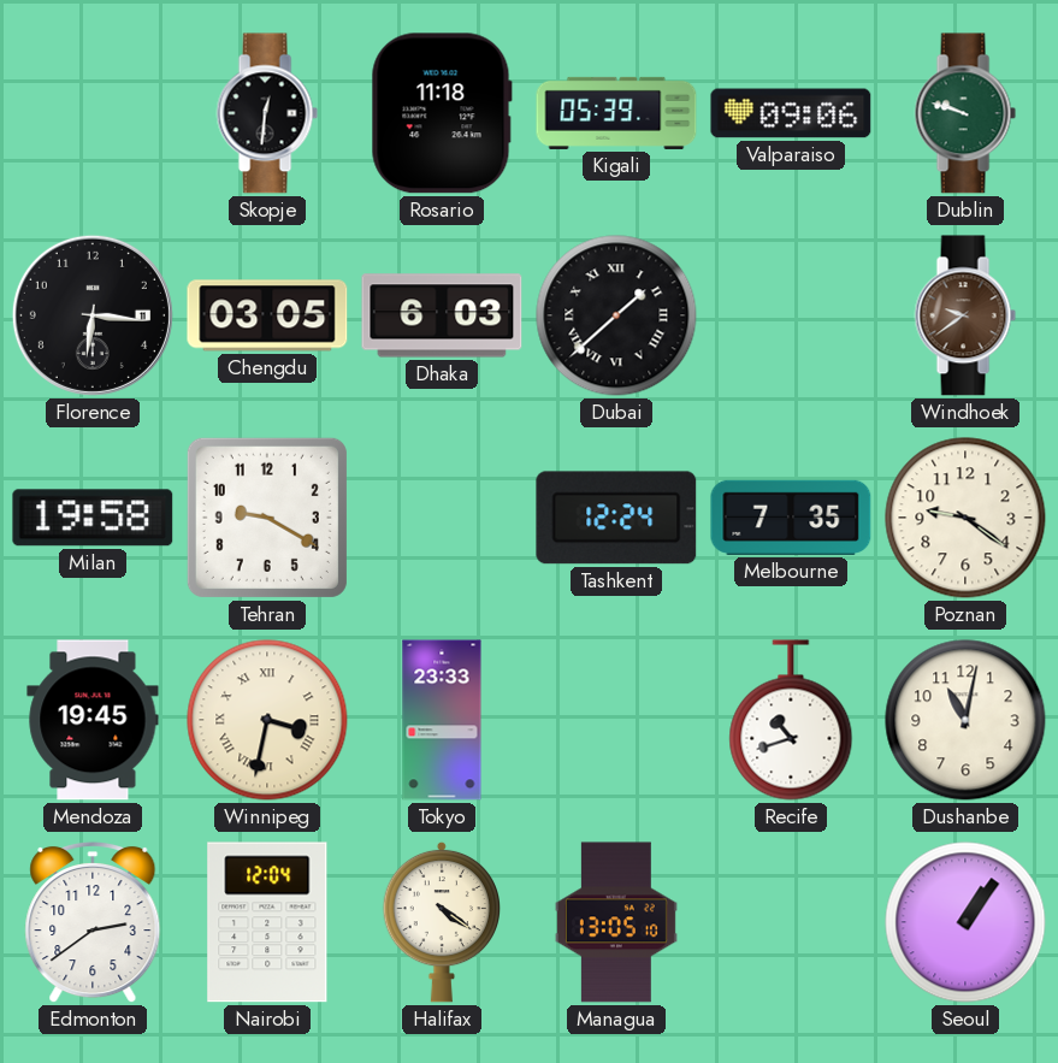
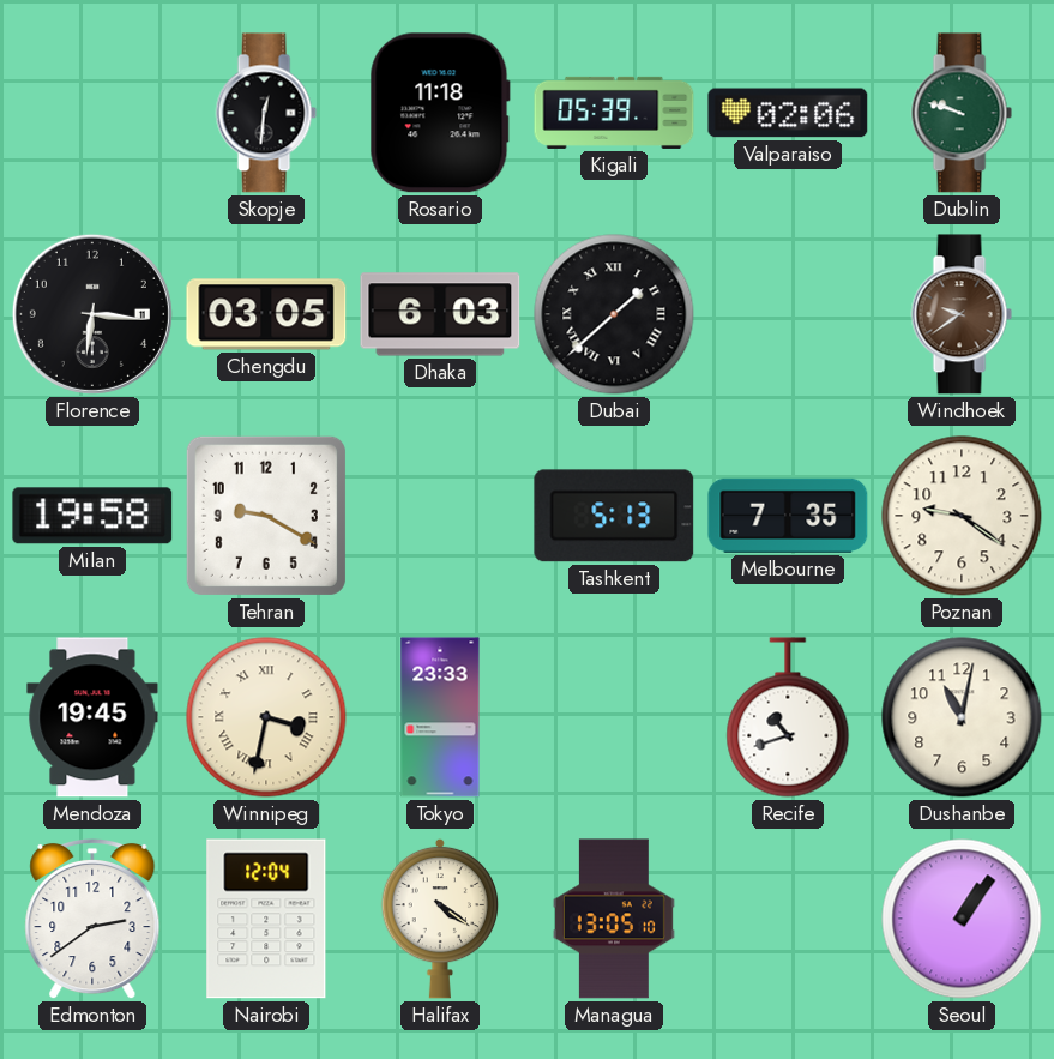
Valparaiso: 09:06 -> 02:06
Tashkent: 12:24 -> 5:13
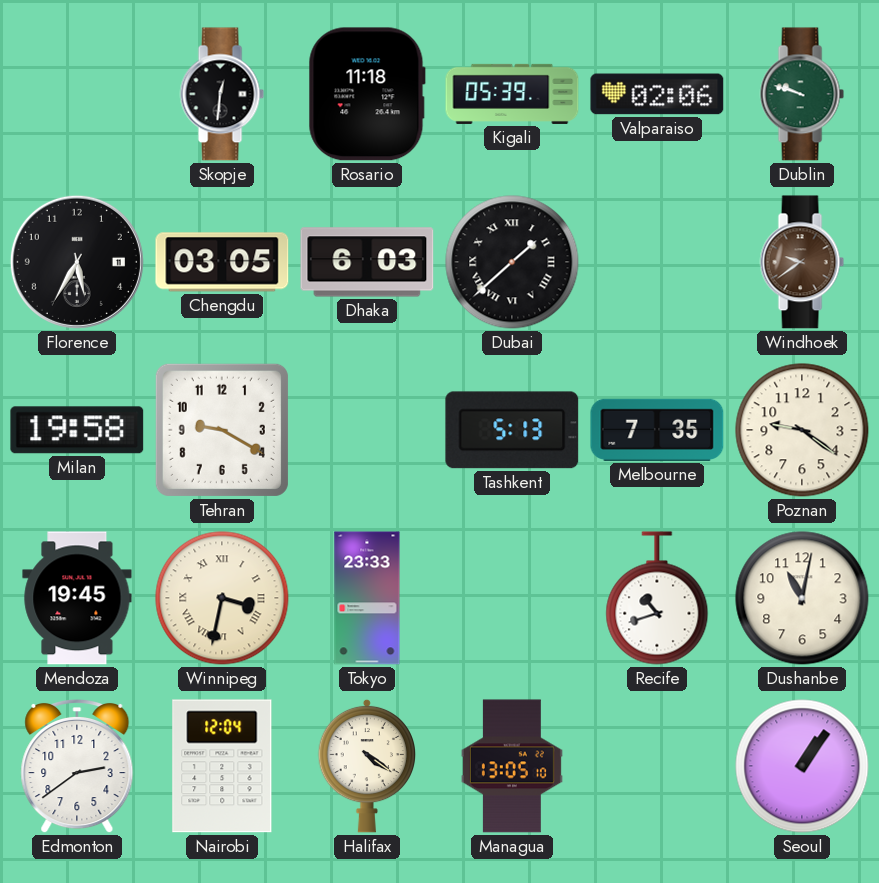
Florence: 6:16 -> 5:35
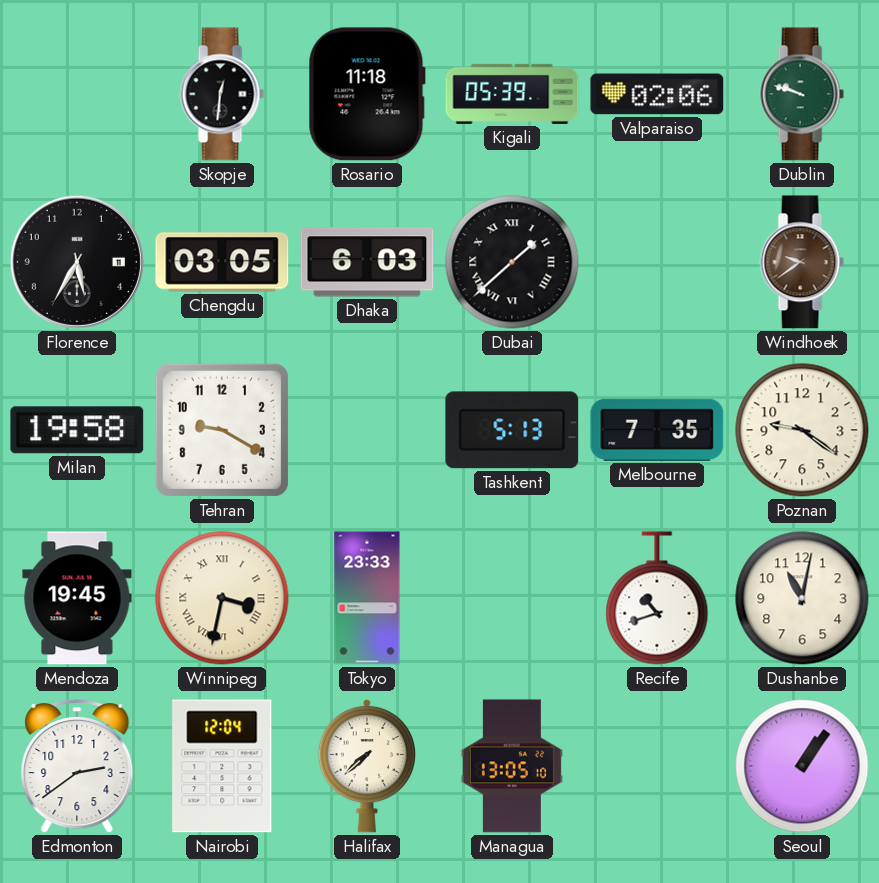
Halifax: 4:21 -> 7:38
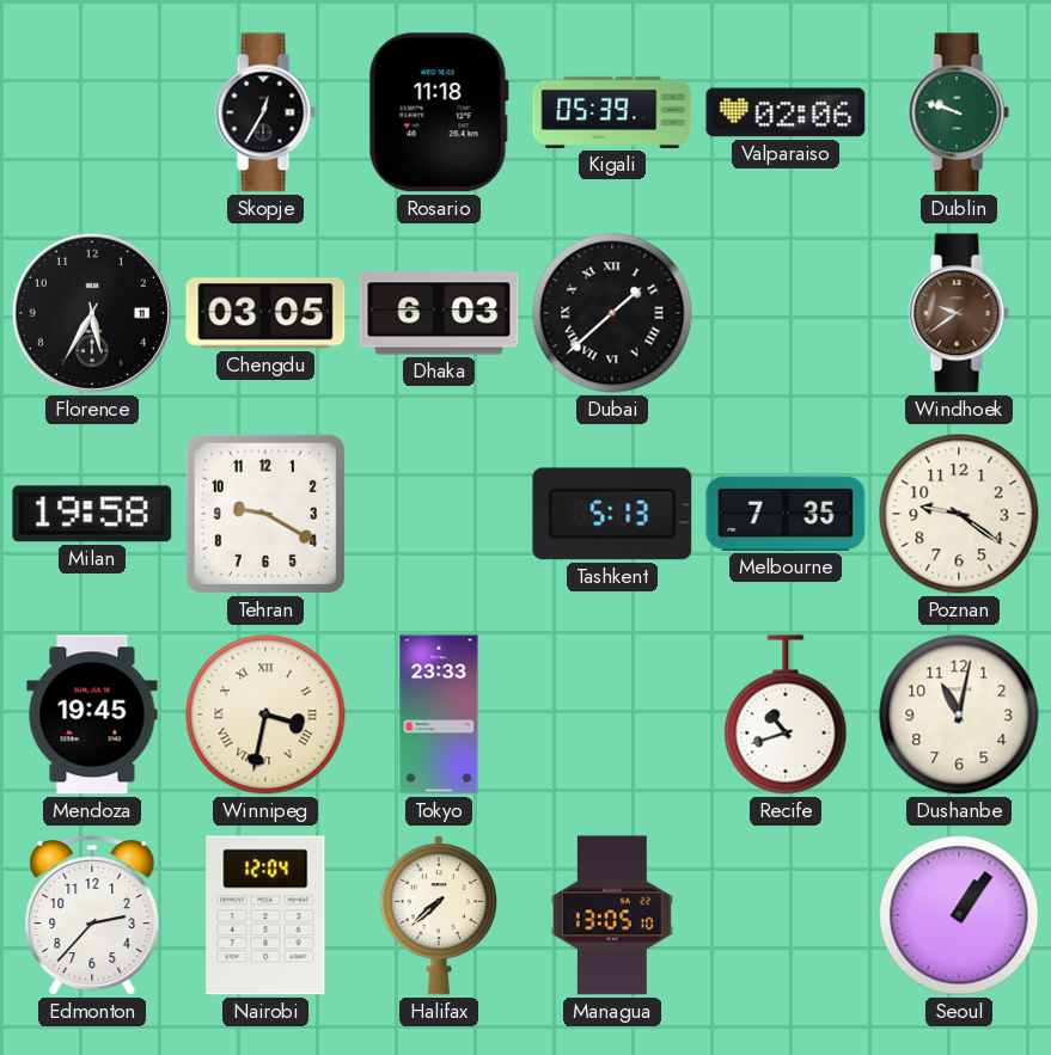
Skopje: 12:31 -> 12:35
Edmonton: 2:39 -> 2:37
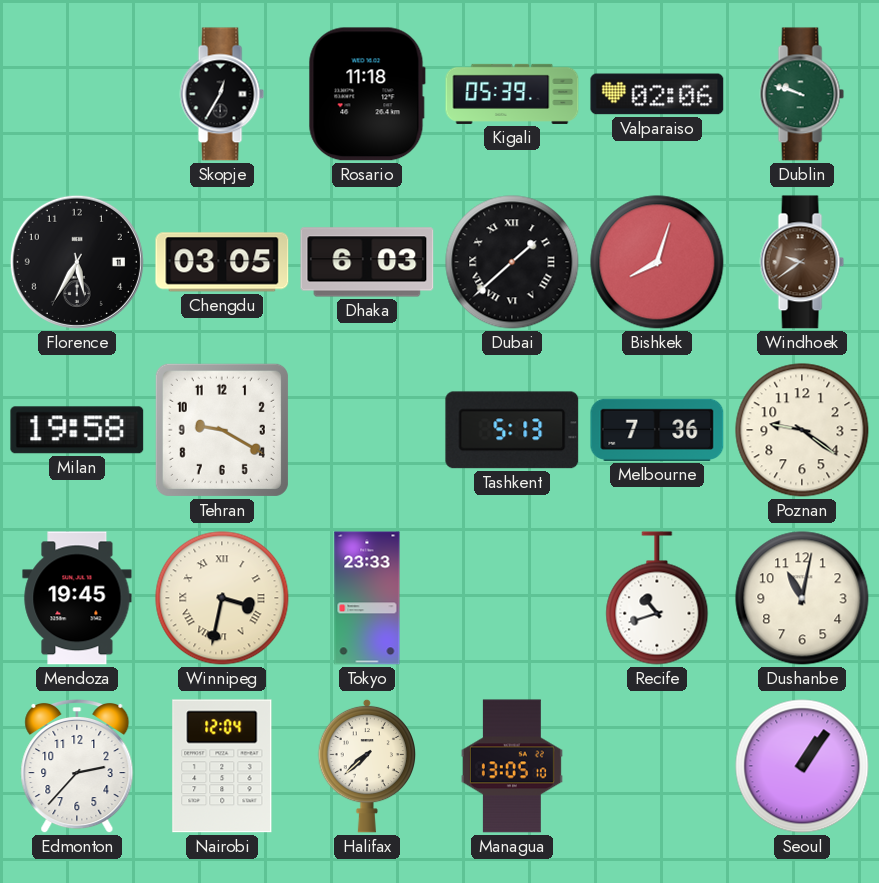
Bishkek: none -> 8:03
Melbourne: 7:35 -> 7:36
